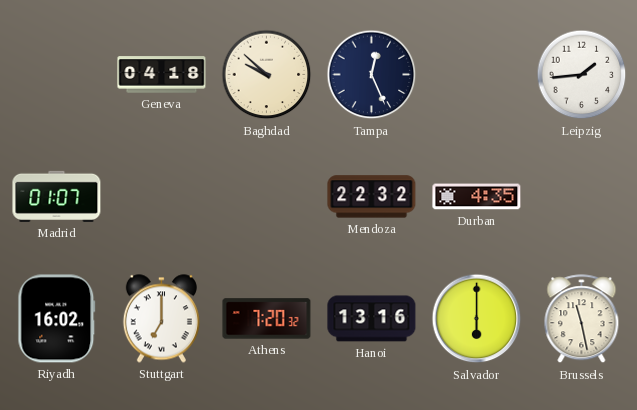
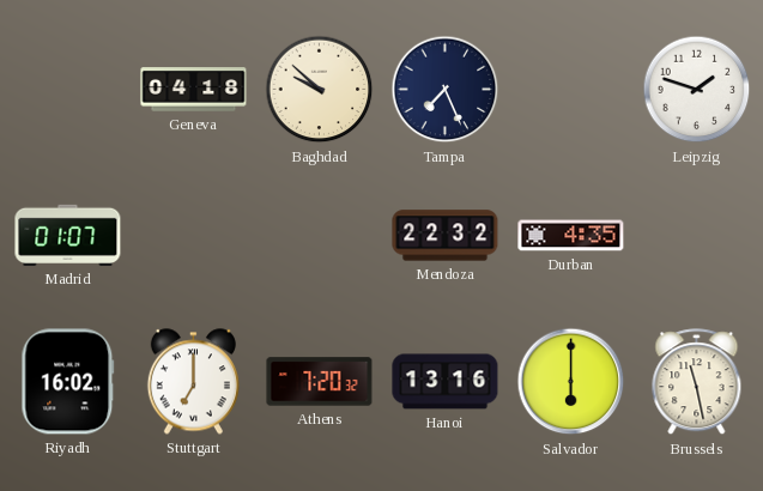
Tampa: 12:26 -> 7:26
Leipzig: 1:44 -> 1:48
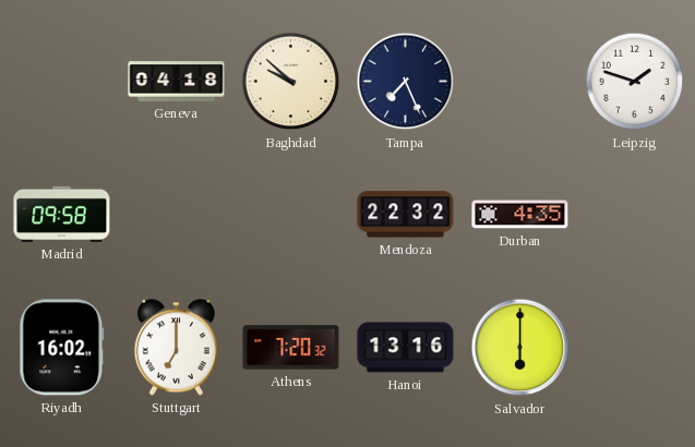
Madrid: 01:07 -> 09:58
Brussels: 11:28 -> none
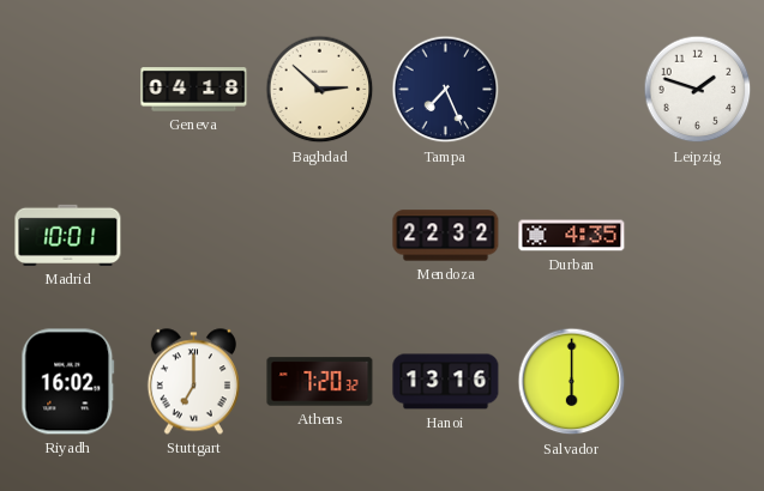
Baghdad: 9:52 -> 2:52
Madrid: 09:58 -> 10:01
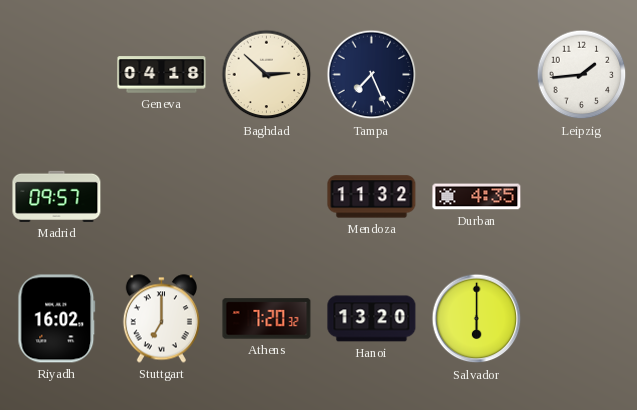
Leipzig: 1:48 -> 1:44
Madrid: 10:01 -> 09:57
Mendoza: 22:32 -> 11:32
Hanoi: 13:16 -> 13:20
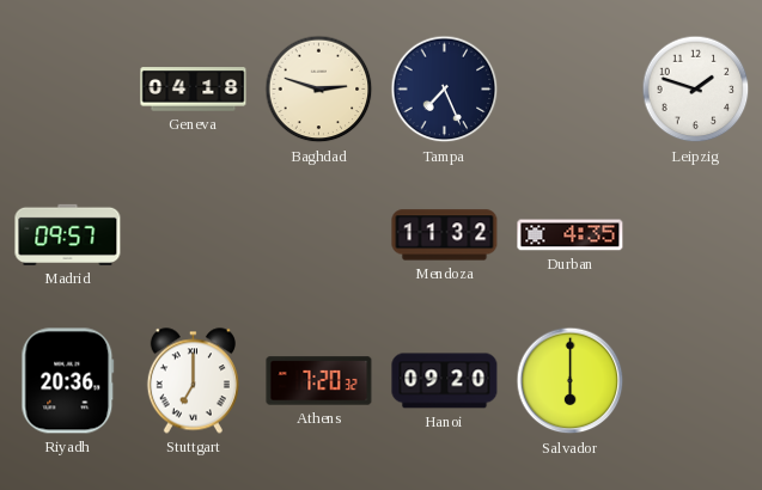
Baghdad: 2:52 -> 2:48
Leipzig: 1:44 -> 1:48
Riyadh: 16:02 -> 20:36
Hanoi: 13:20 -> 09:20
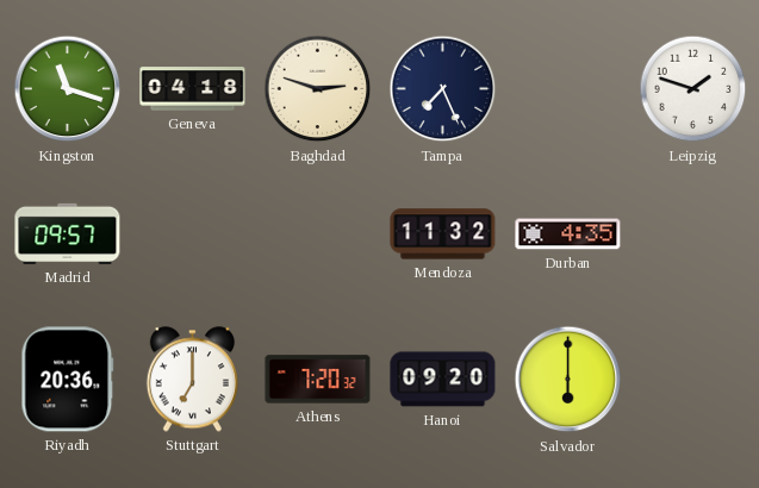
Kingston: none -> 11:18
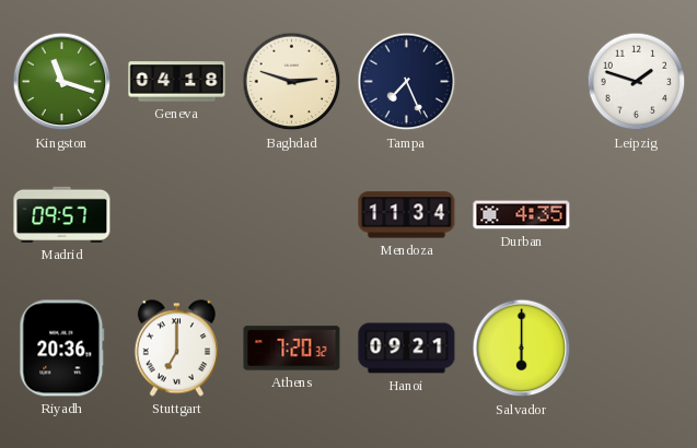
Mendoza: 11:32 -> 11:34
Hanoi: 09:20 -> 09:21
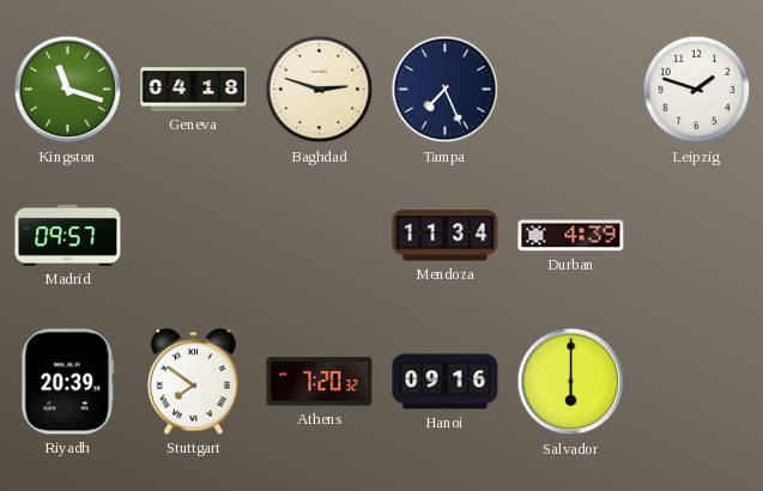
Durban: 4:35 -> 4:39
Riyadh: 20:36 -> 20:39
Stuttgart: 7:00 -> 7:51
Hanoi: 09:21 -> 09:16
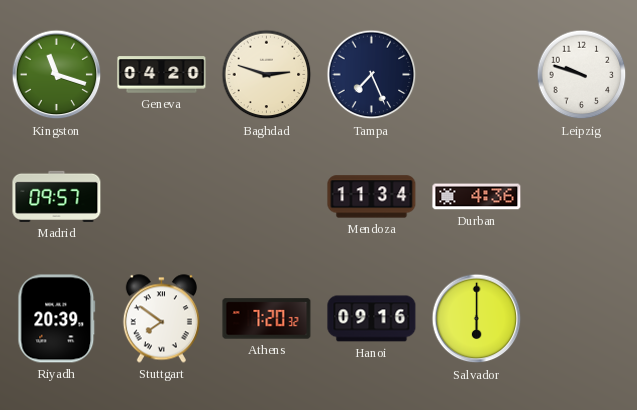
Geneva: 04:18 -> 04:20
Leipzig: 1:48 -> 9:48
Durban: 4:39 -> 4:36
